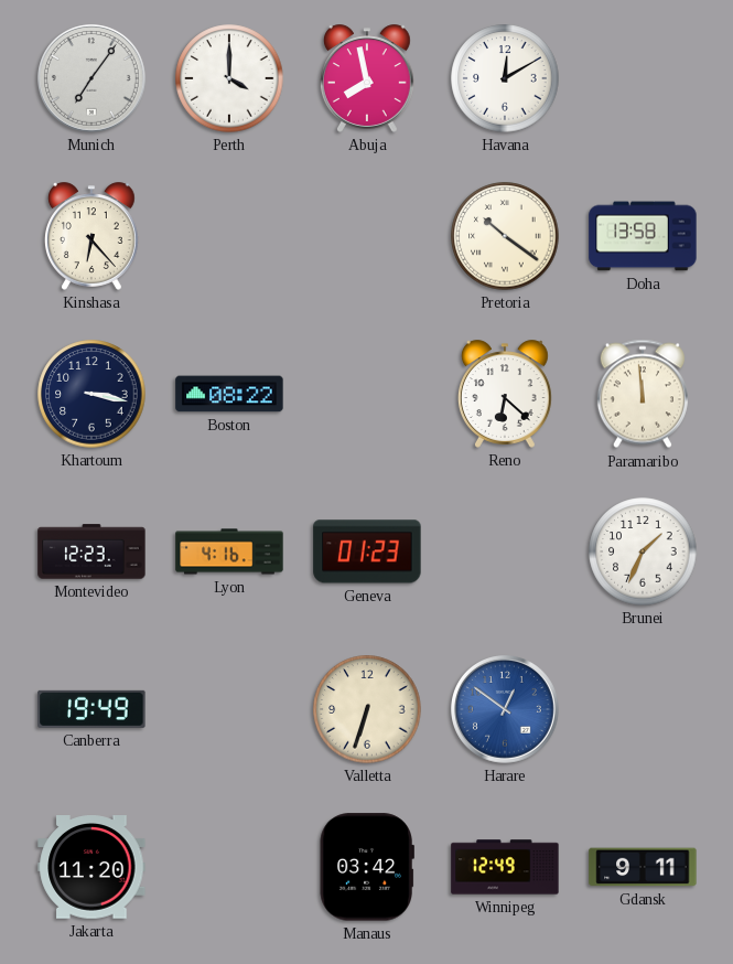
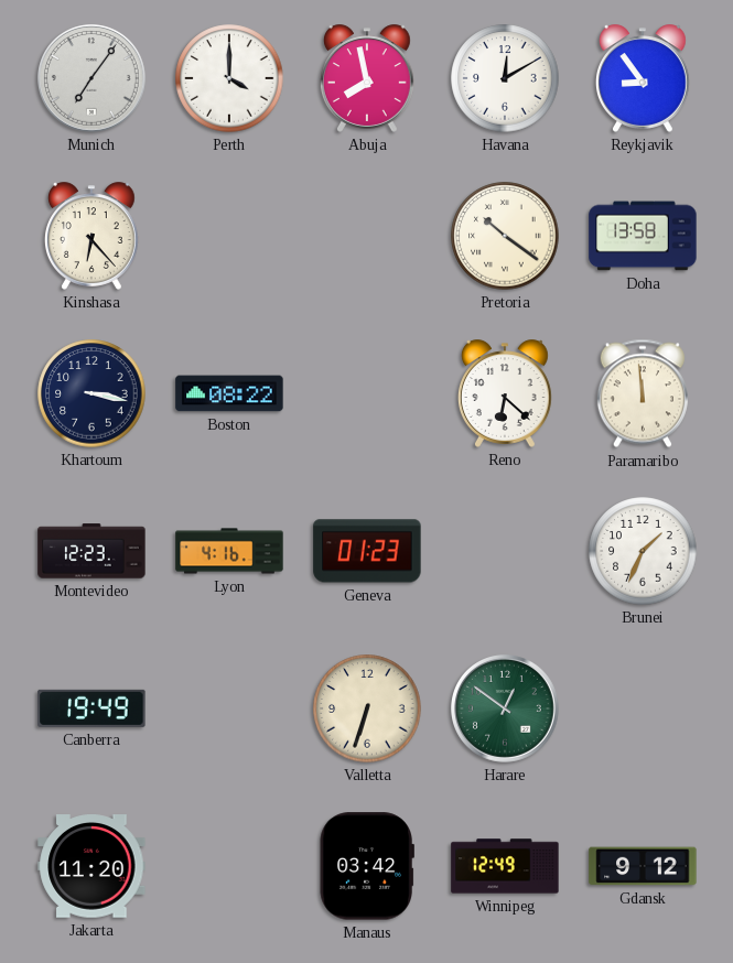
Reykjavik: none -> 8:54
Harare dial: blue -> green
Gdansk: 9:11 -> 9:12
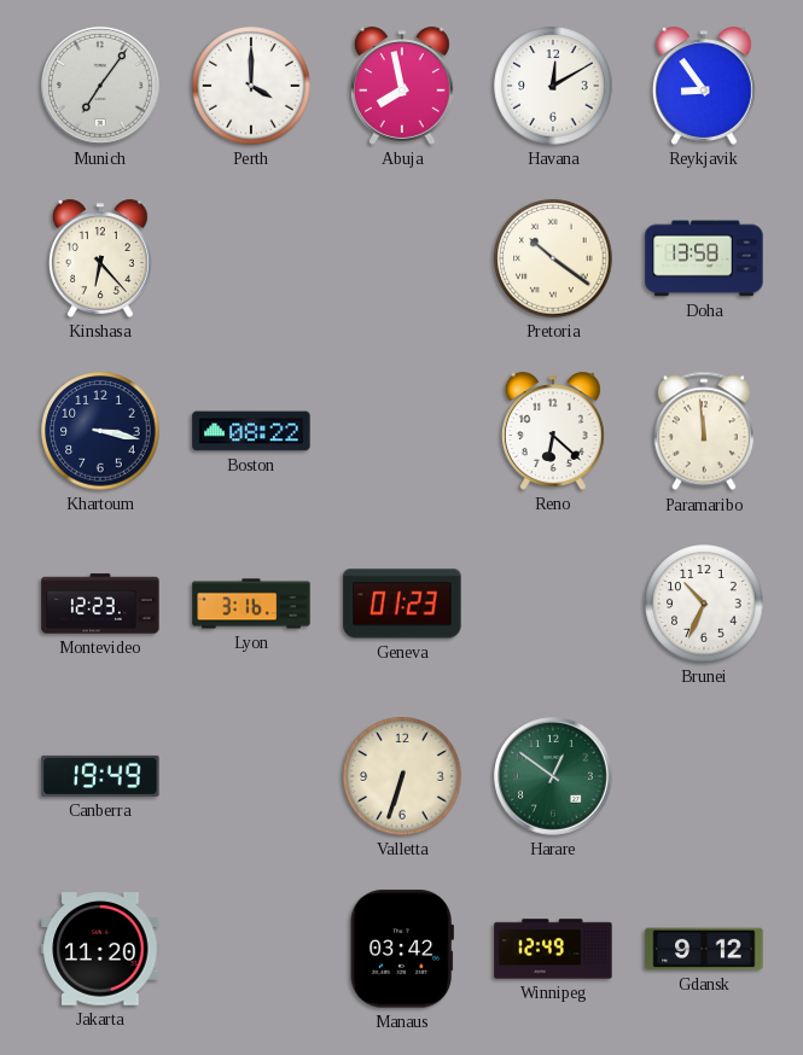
Lyon: 4:16 -> 3:16
Brunei: 1:34 -> 10:34
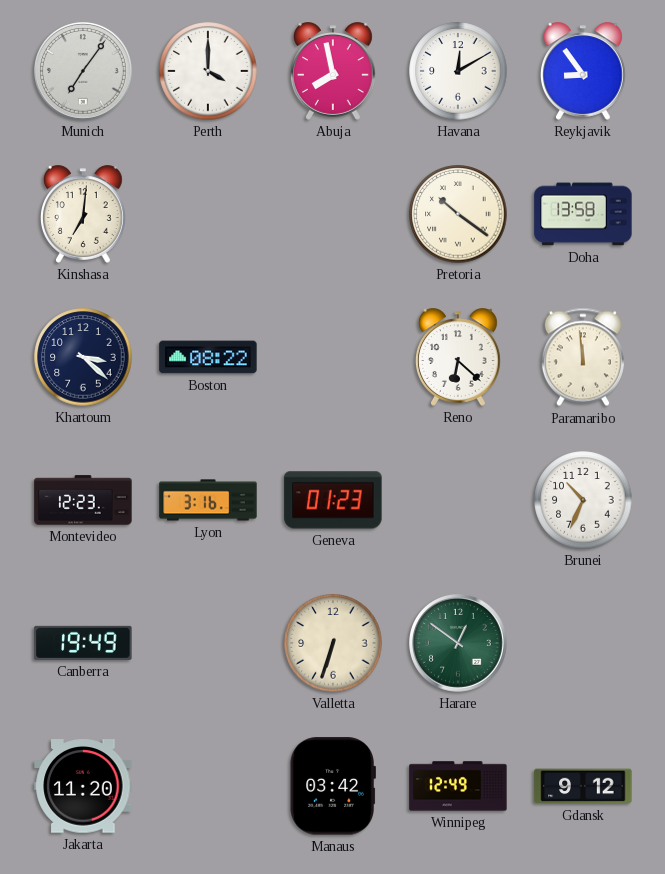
Kinshasa: 6:23 -> 7:01
Khartoum: 3:17 -> 3:22
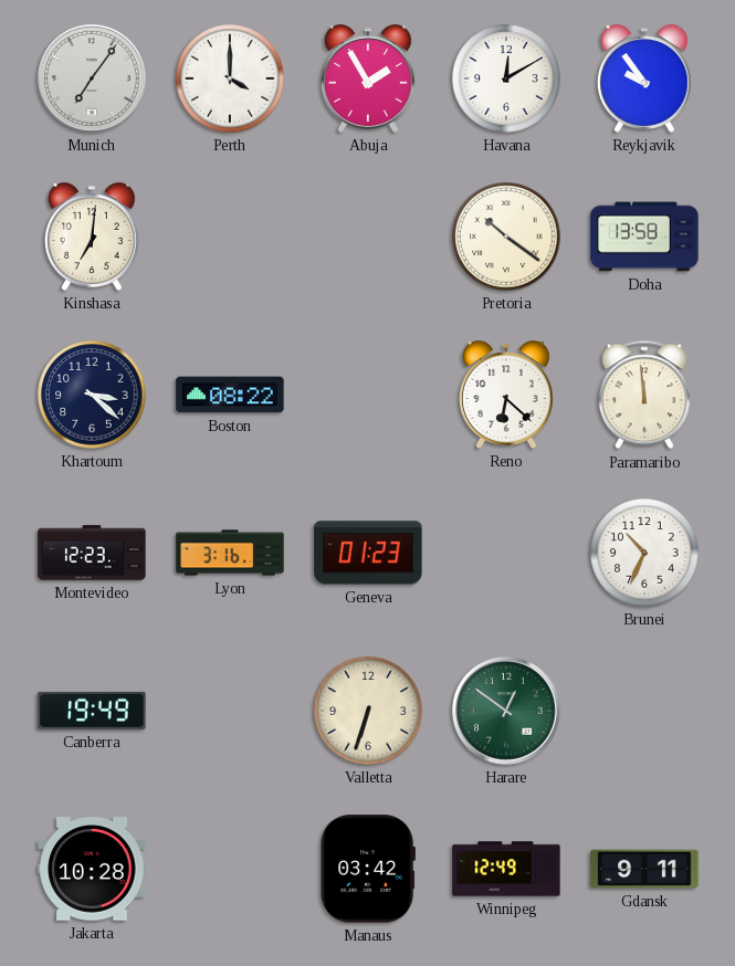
Abuja: 7:58 -> 1:55
Reykjavik: 8:54 -> 9:54
Jakarta: 11:20 -> 10:28
Gdansk: 9:12 -> 9:11
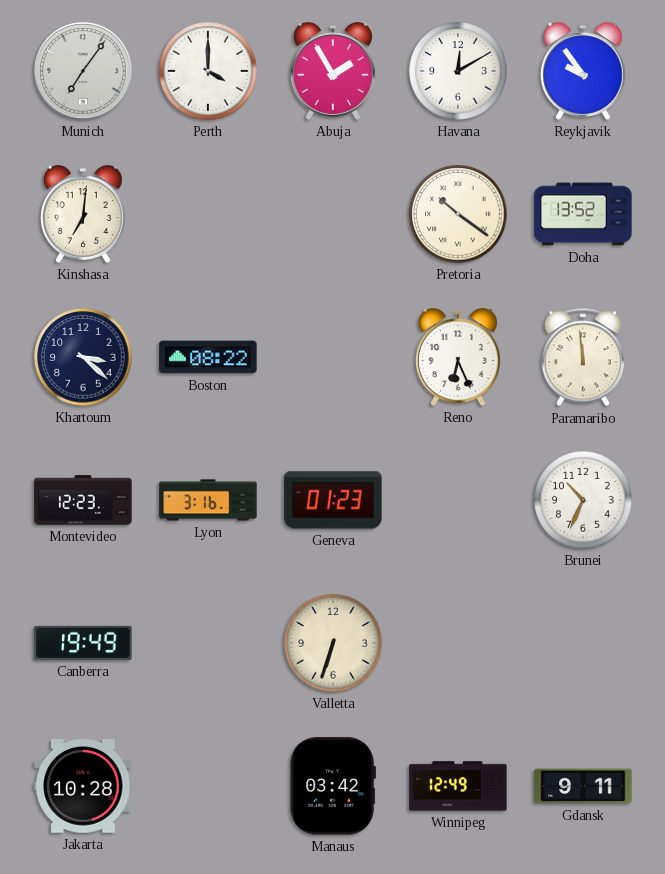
Doha: 13:58 -> 13:52
Reno: 6:22 -> 6:26
Harare: 12:51 -> none
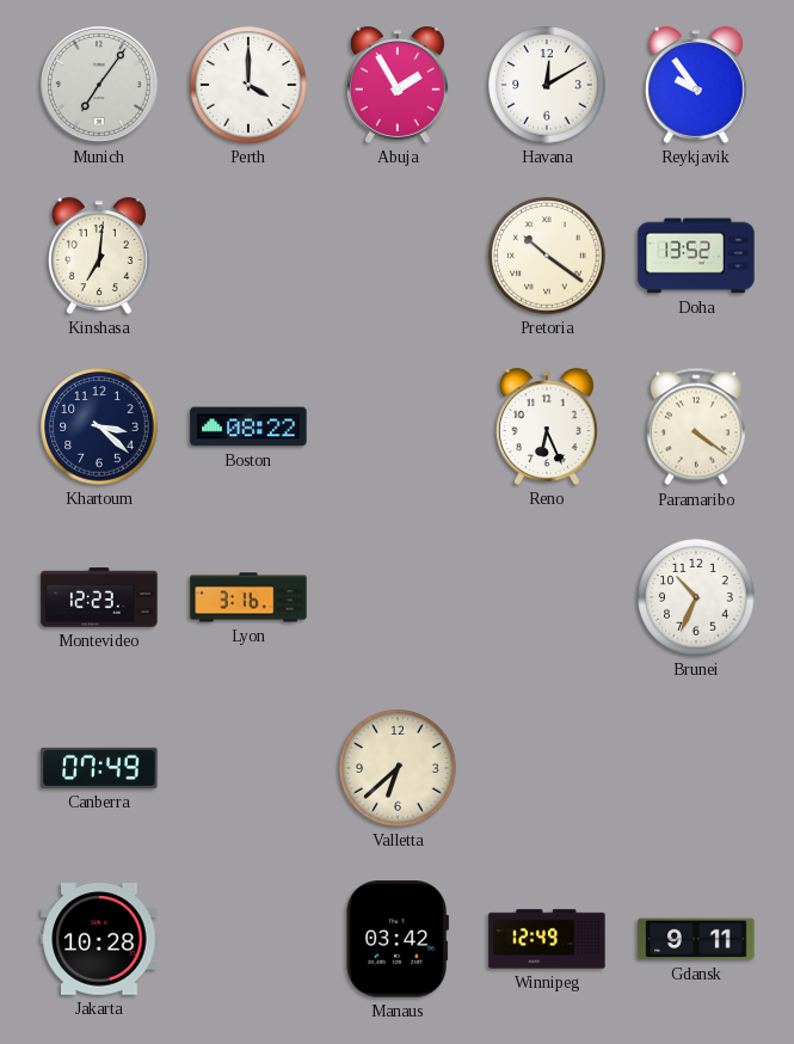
Paramaribo: 11:59 -> 4:21
Geneva: 01:23 -> none
Canberra: 19:49 -> 07:49
Valletta: 6:33 -> 6:38
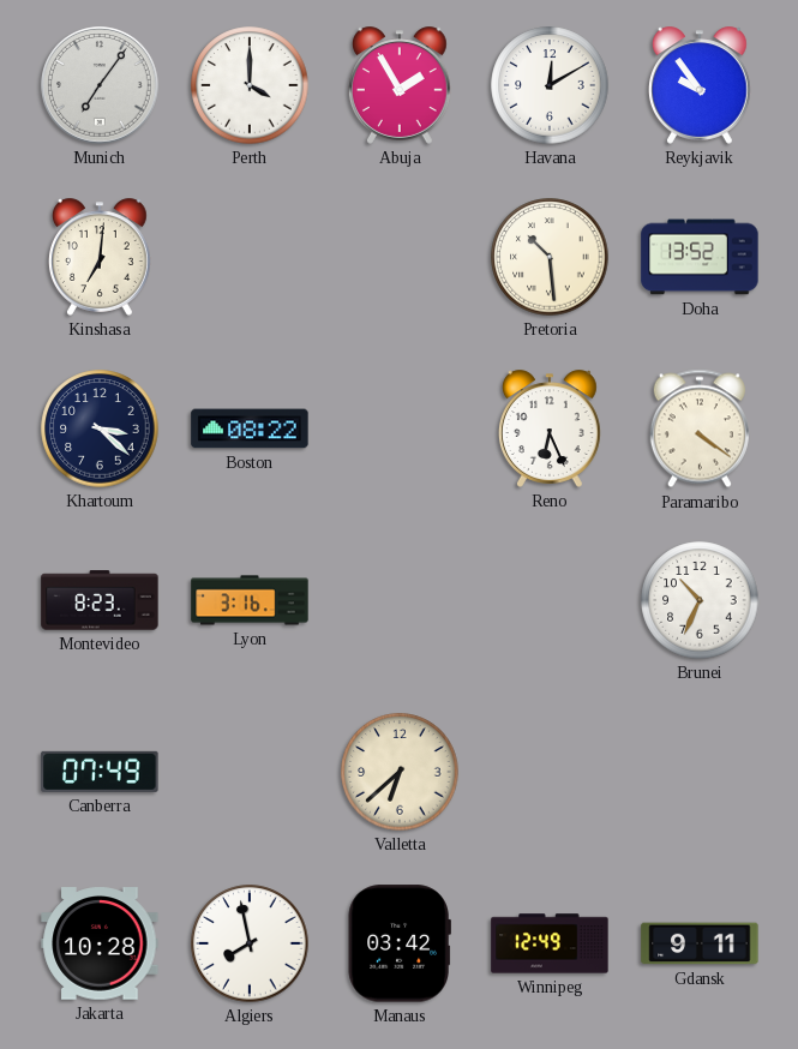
Pretoria: 10:21 -> 10:29
Montevideo: 12:23 -> 8:23
Algiers: none -> 7:58
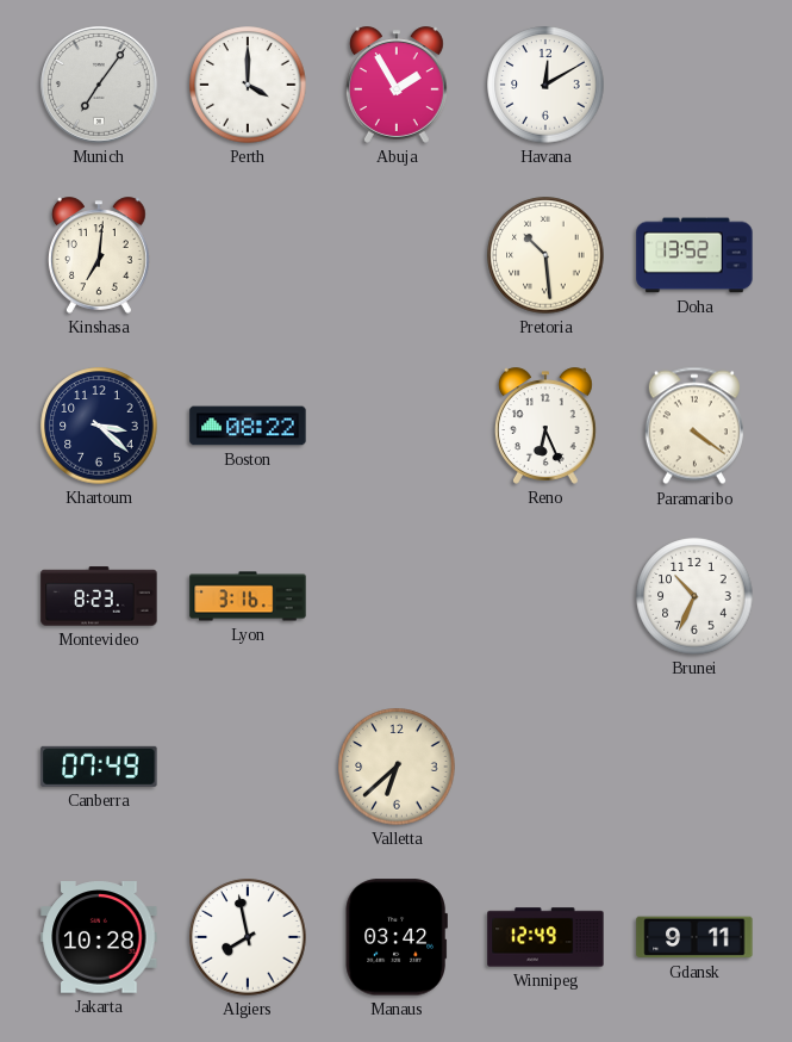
Reykjavik: 9:54 -> none
